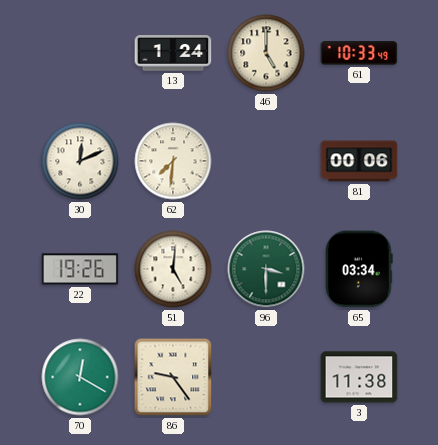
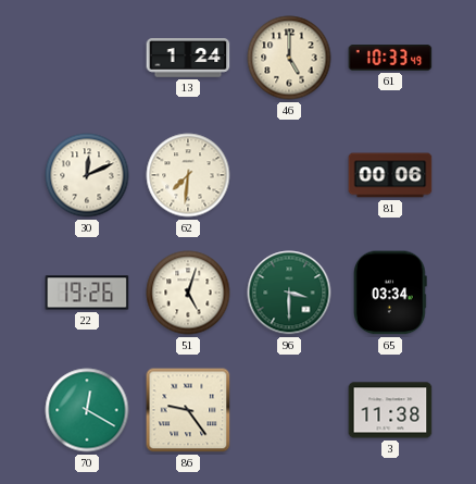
51: 5:01 -> 5:03
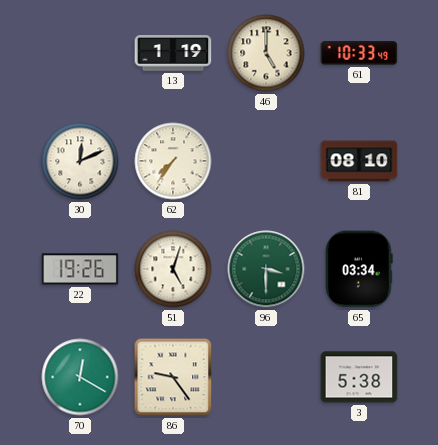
13: 1:24 -> 1:19
62: 7:31 -> 7:36
81: 00:06 -> 08:10
3: 11:38 -> 5:38
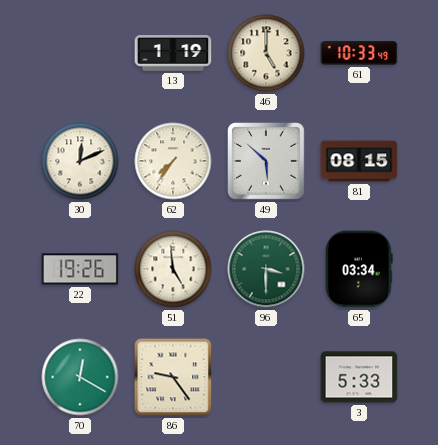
49: none -> 5:52
81: 08:10 -> 08:15
51: 5:03 -> 4:59
3: 5:38 -> 5:33
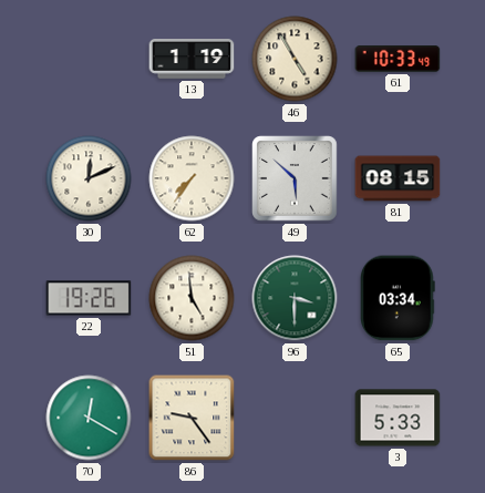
46: 5:00 -> 4:55
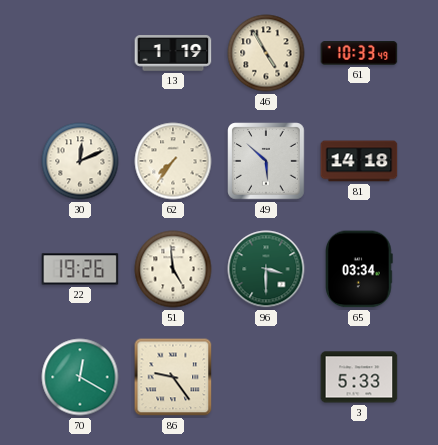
81: 08:15 -> 14:18
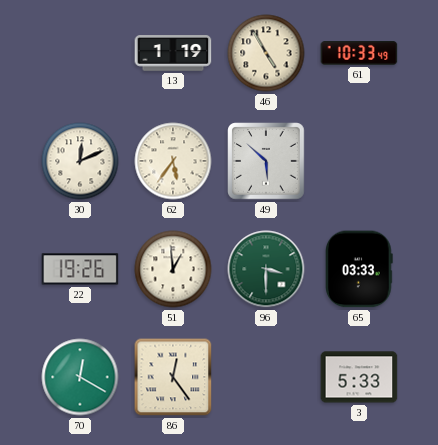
62: 7:36 -> 5:36
81: 14:18 -> none
51: 4:59 -> 12:59
65: 03:34 -> 03:33
86: 9:24 -> 12:24
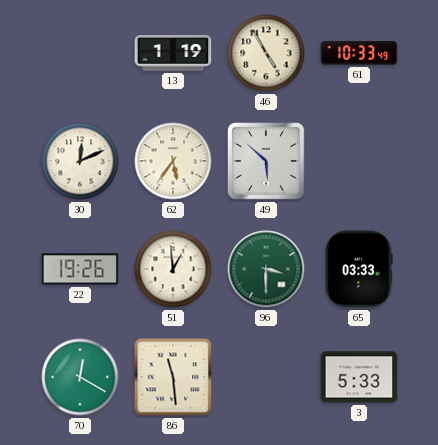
86: 12:24 -> 11:29
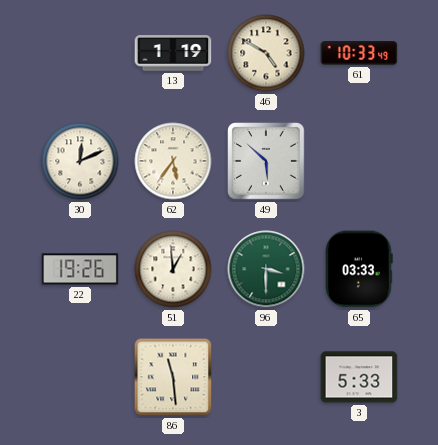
46: 4:55 -> 4:50
70: 12:20 -> none
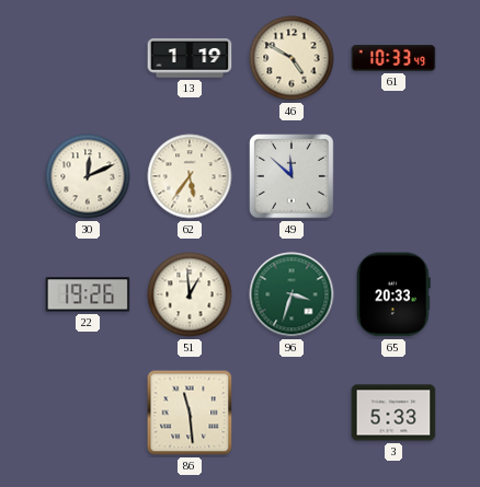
49: 5:52 -> 11:52
96: 3:30 -> 3:33
65: 03:33 -> 20:33
